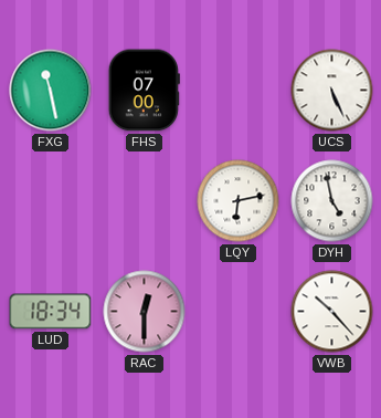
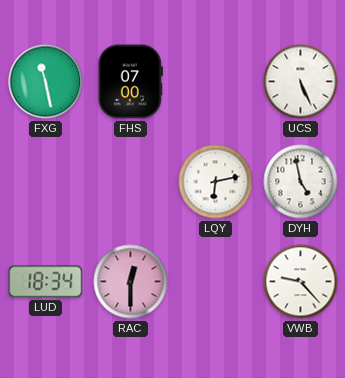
VWB: 10:23 -> 9:23
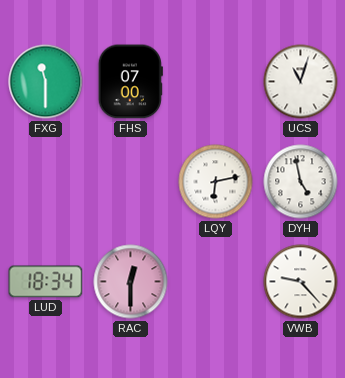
FXG: 11:28 -> 11:30
UCS: 5:26 -> 11:03
